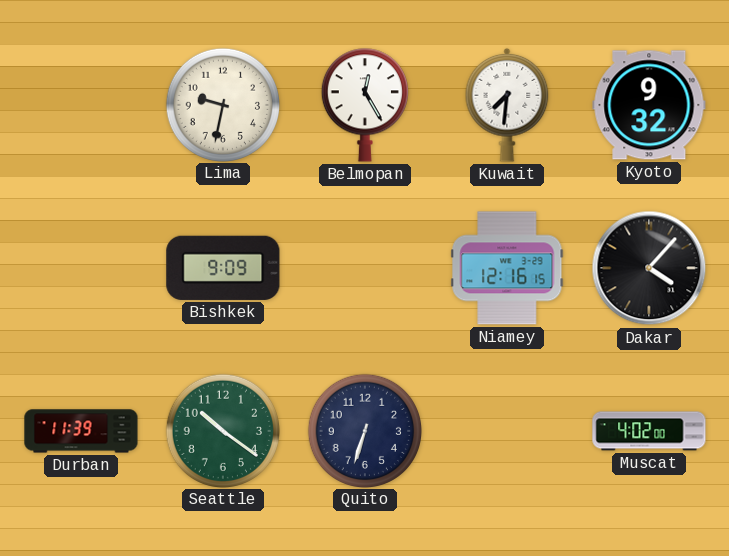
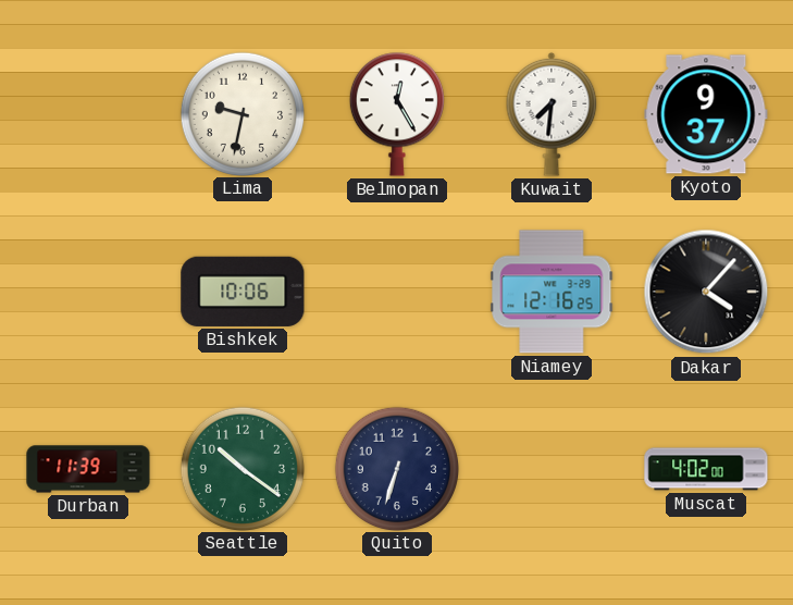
Kyoto: 9:32 -> 9:37
Bishkek: 9:09 -> 10:06
Niamey: 12:16:15 -> 12:16:25
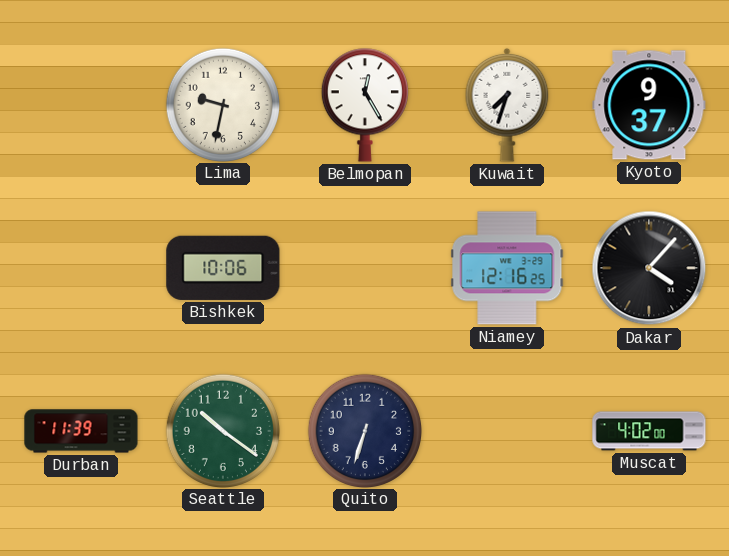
Kuwait: 7:31 -> 7:33
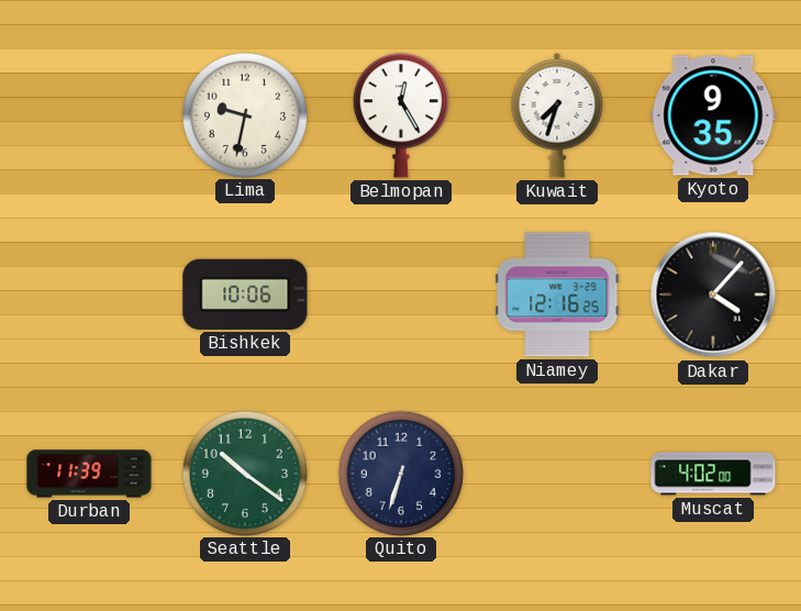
Kyoto: 9:37 -> 9:35
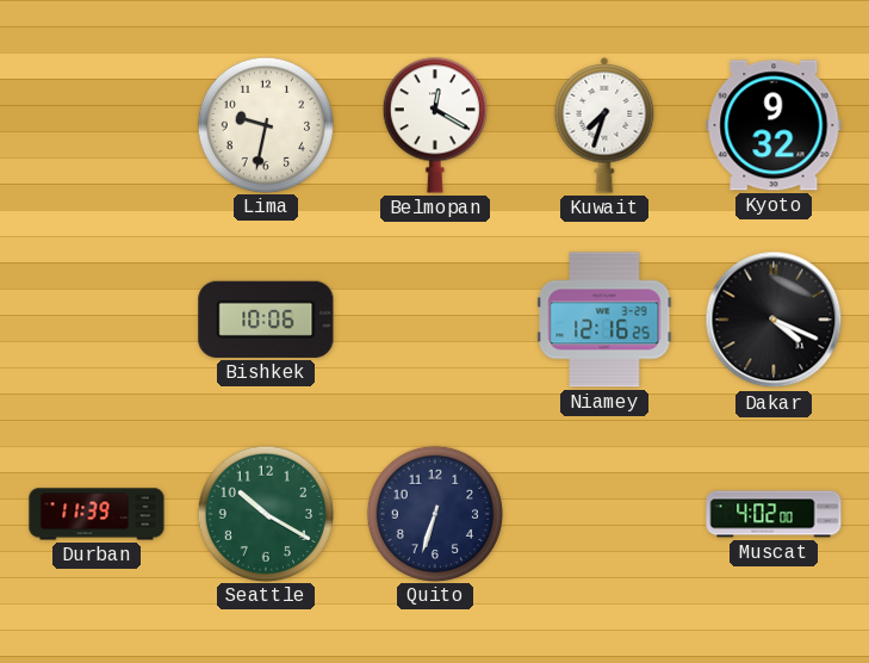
Belmopan: 12:25 -> 12:20
Kyoto: 9:35 -> 9:32
Dakar: 4:07 -> 4:19
Seattle: 10:21 -> 10:20
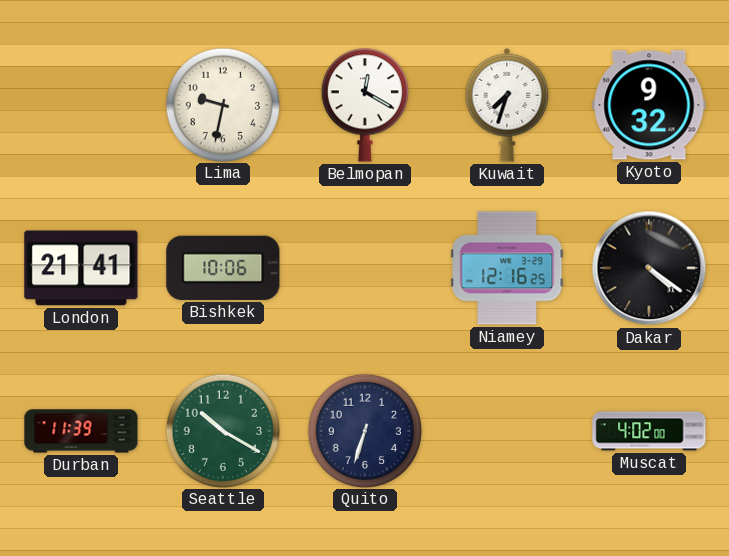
London: none -> 21:41
Dakar: 4:19 -> 4:21
